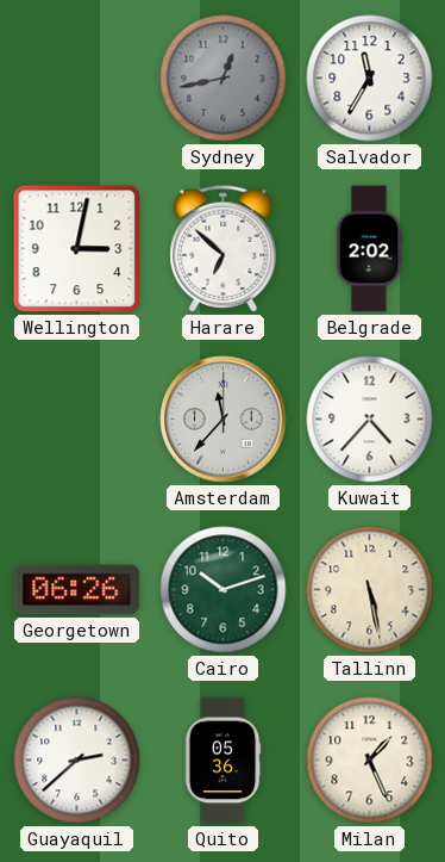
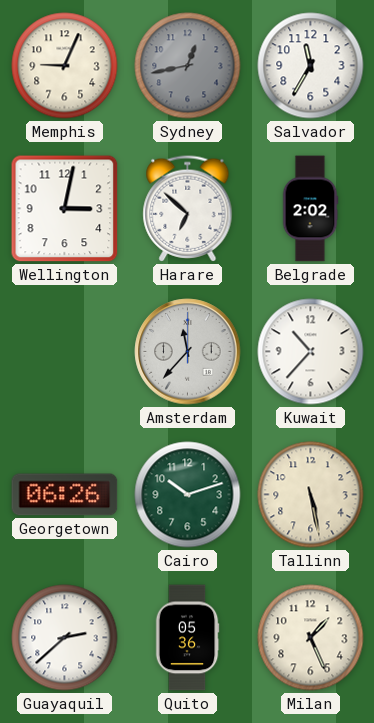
Memphis: none -> 9:04
Kuwait: 4:37 -> 10:37
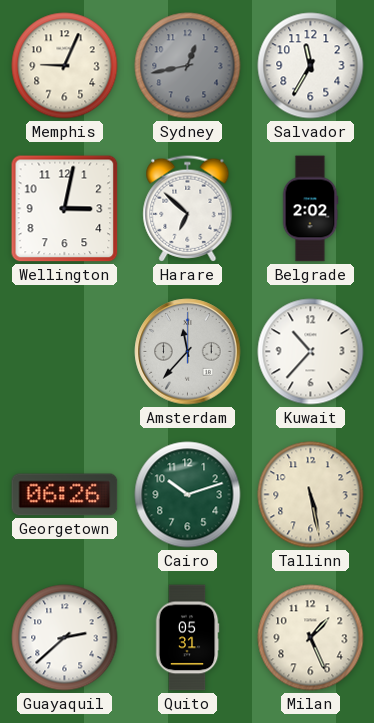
Quito: 05:36 -> 05:31
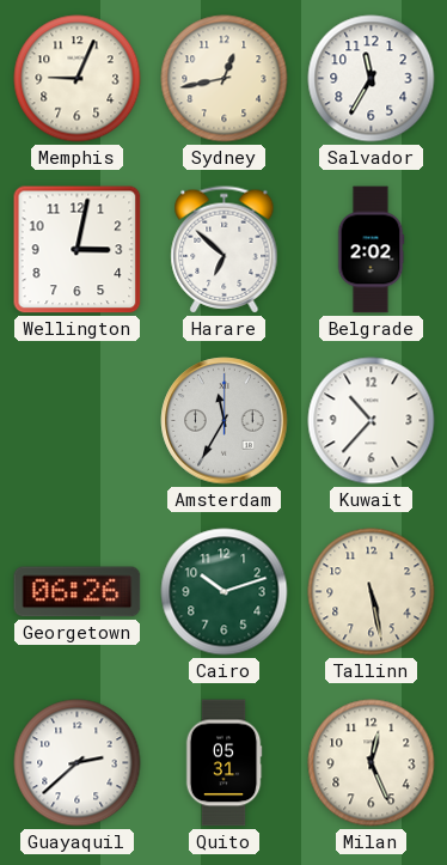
Sydney dial: grey -> cream
Amsterdam: 11:37 -> 11:35
Milan: 1:26 -> 12:26
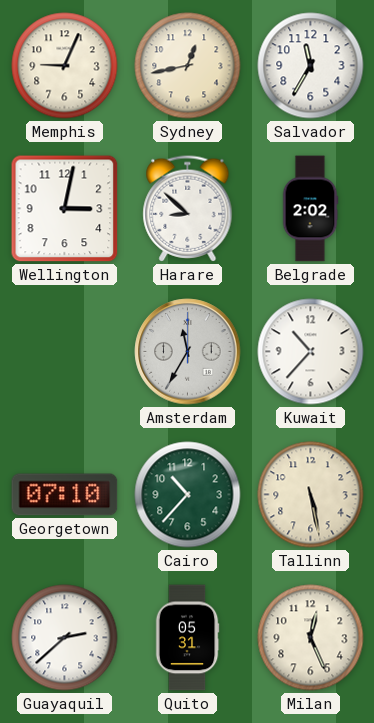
Harare: 6:52 -> 8:52
Georgetown: 06:26 -> 07:10
Cairo: 10:12 -> 10:37
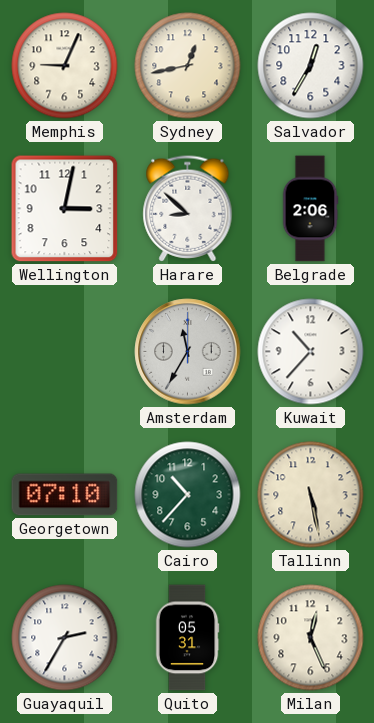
Salvador: 11:35 -> 12:35
Belgrade: 2:02 -> 2:06
Guayaquil: 2:38 -> 2:35
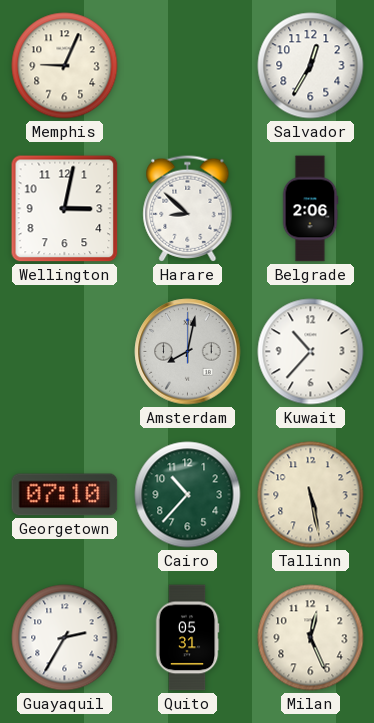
Sydney: 12:43 -> none
Amsterdam: 11:35 -> 8:02
